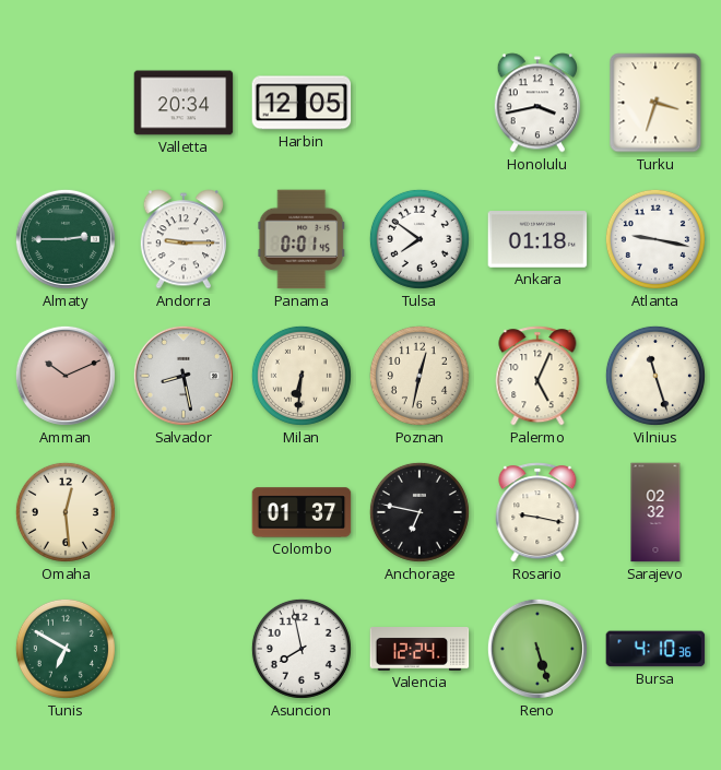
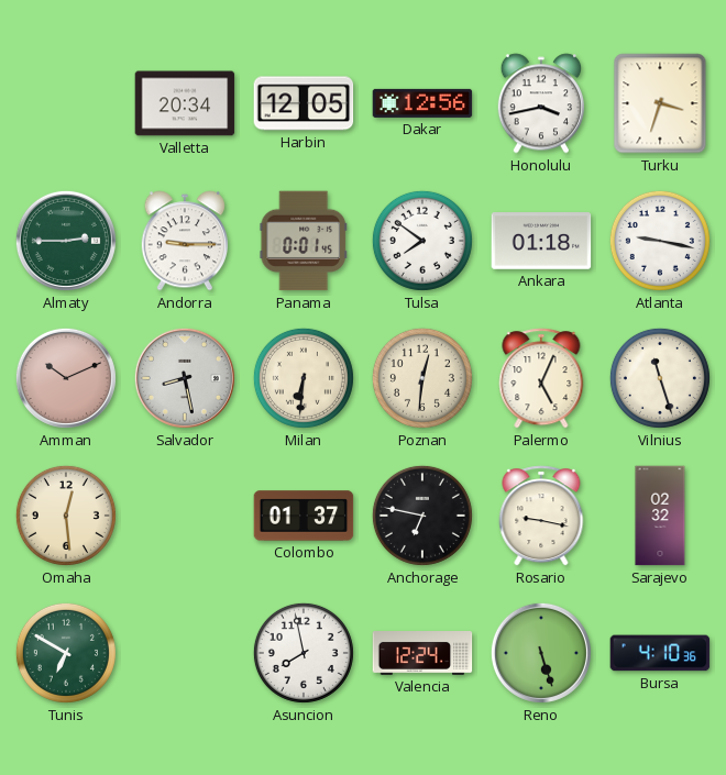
Dakar: none -> 12:56
Poznan: 12:32 -> 12:31
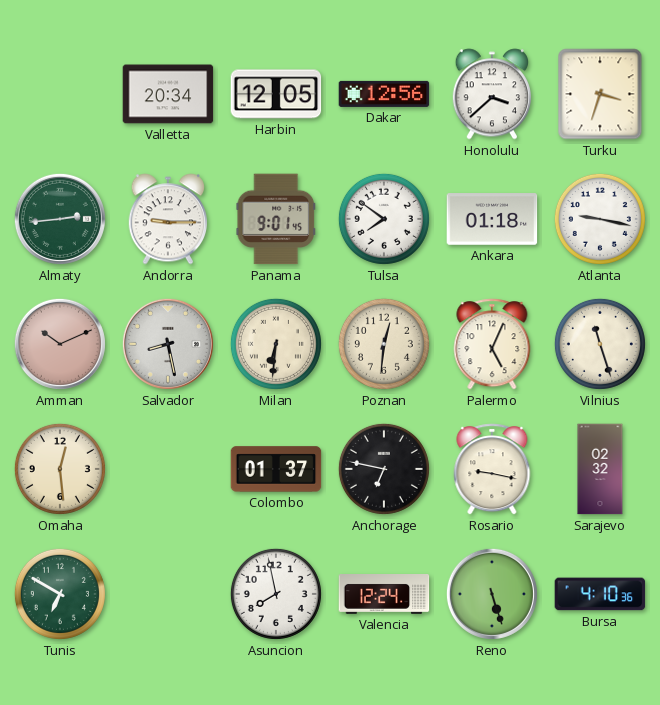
Honolulu: 3:43 -> 3:38
Almaty: 2:45 -> 2:44
Panama: 0:01 -> 9:01
